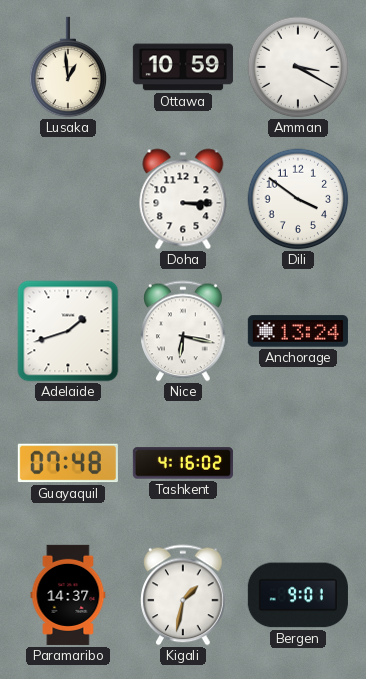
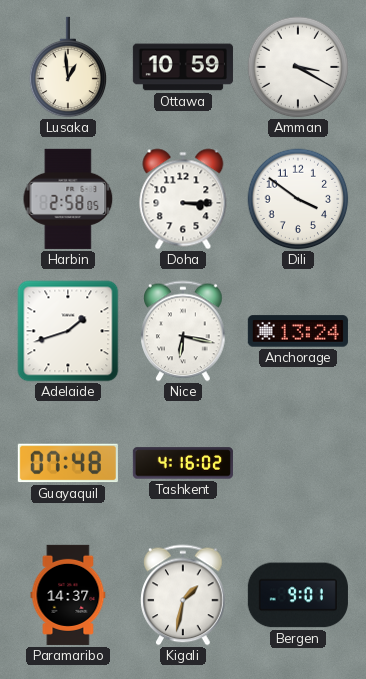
Harbin: none -> 2:58
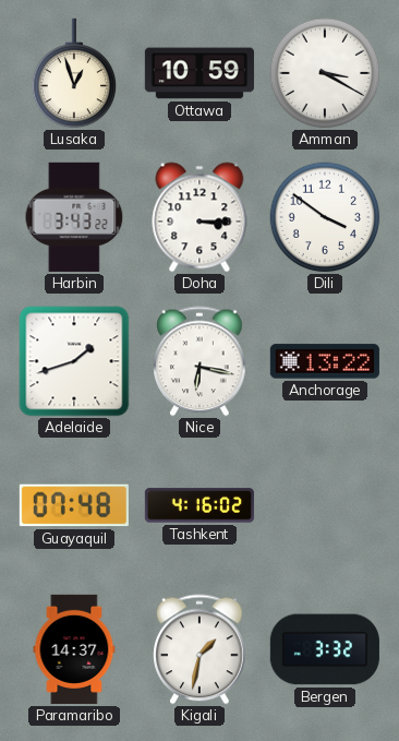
Lusaka: 12:59 -> 12:57
Harbin: 2:58 -> 3:43
Anchorage: 13:24 -> 13:22
Bergen: 9:01 -> 3:32
